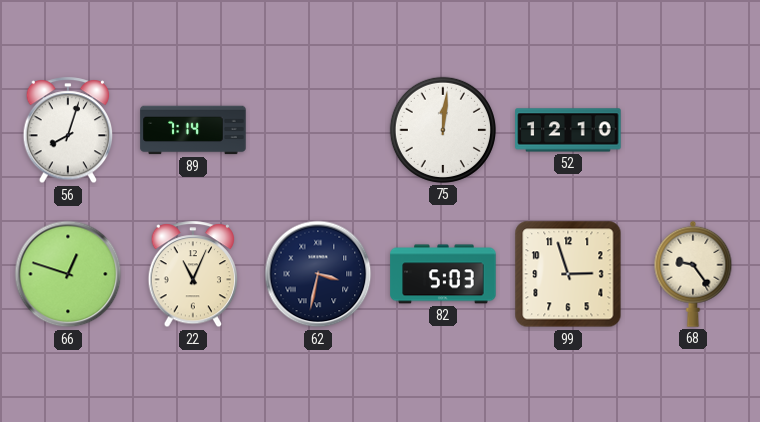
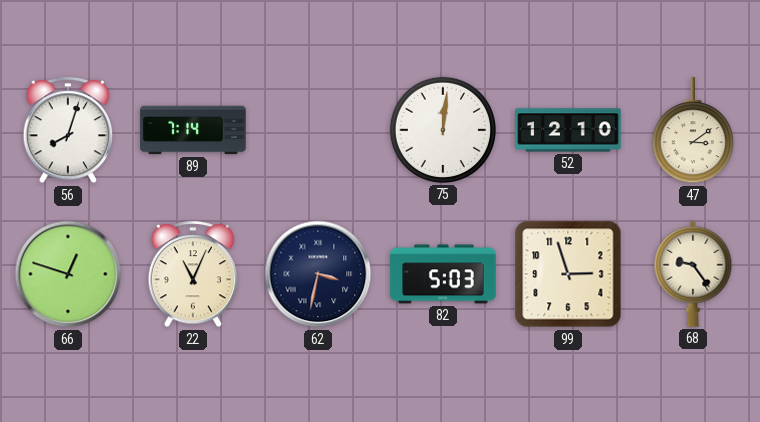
47: none -> 3:09
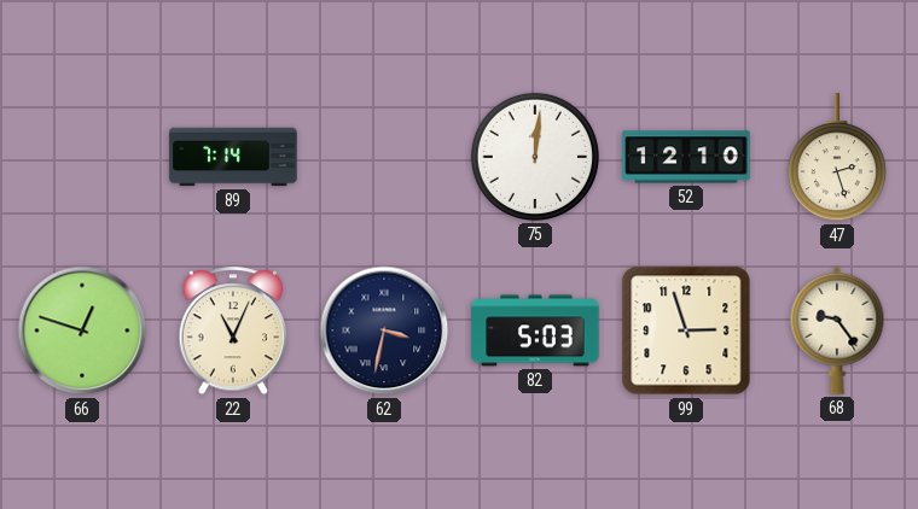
56: 8:03 -> none
47: 3:09 -> 2:27
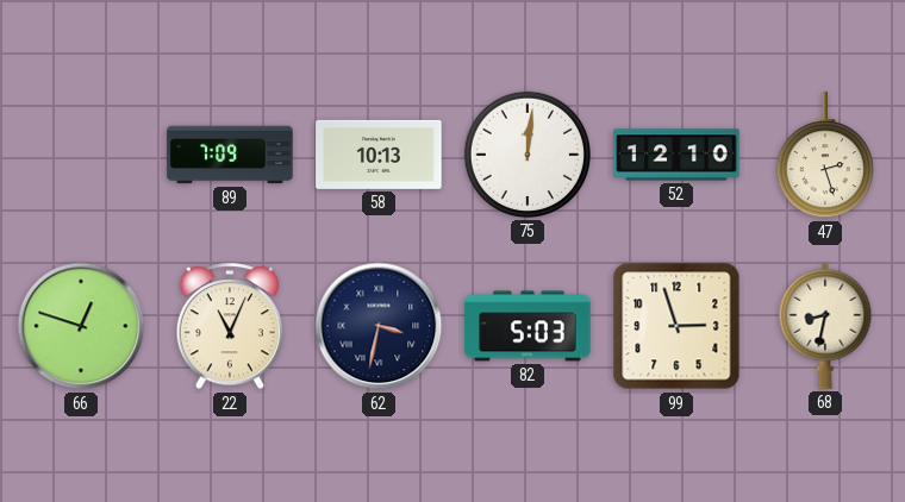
89: 7:14 -> 7:09
58: none -> 10:13
68: 9:24 -> 8:32
